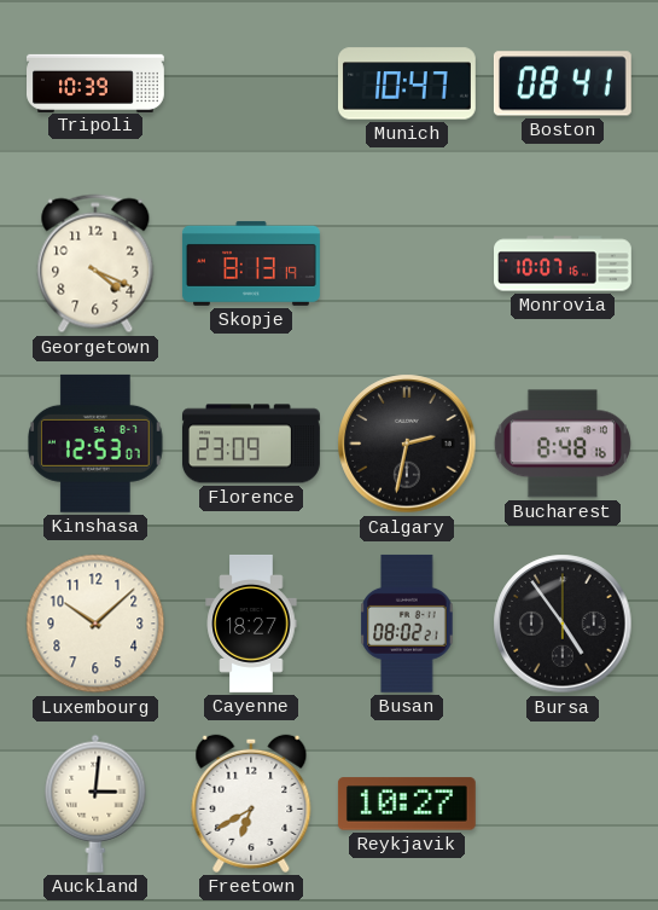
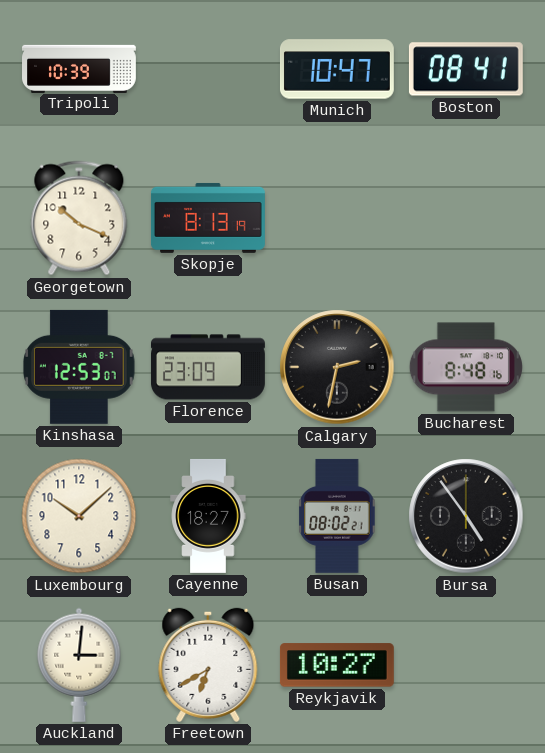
Georgetown: 4:19 -> 10:19
Monrovia: 10:07 -> none
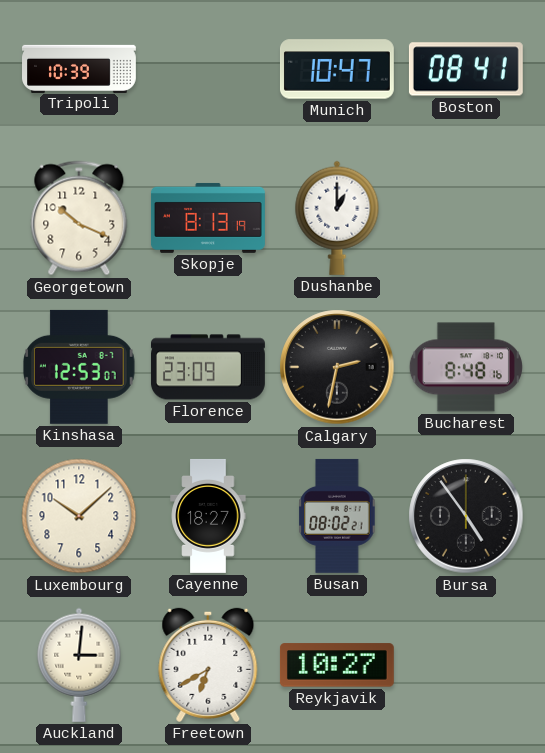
Dushanbe: none -> 1:00
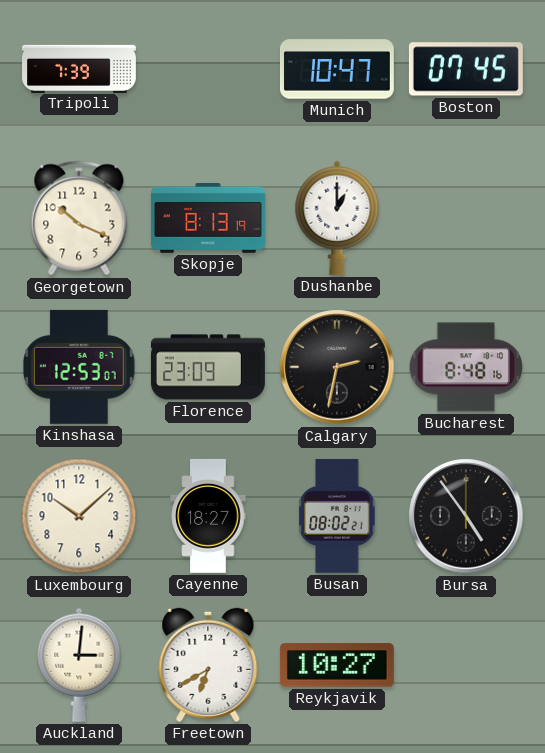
Tripoli: 10:39 -> 7:39
Boston: 08:41 -> 07:45
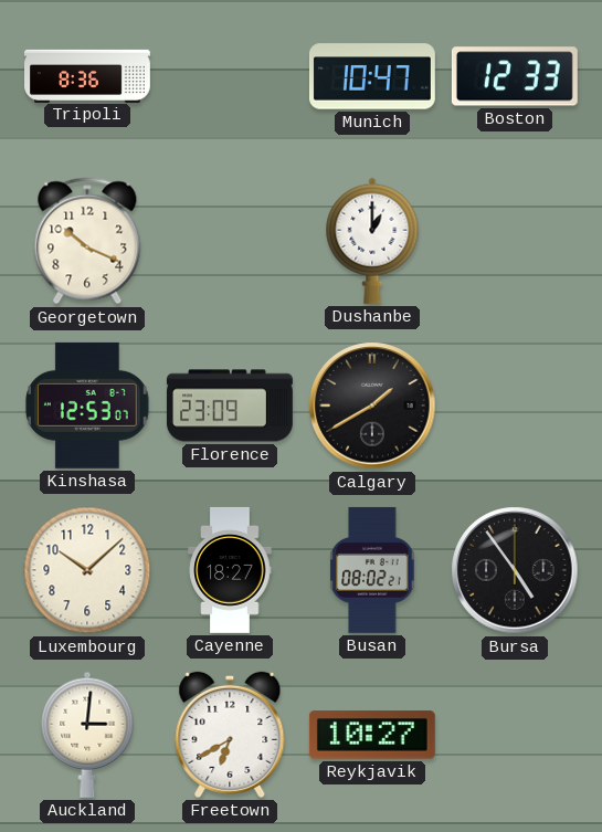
Tripoli: 7:39 -> 8:36
Boston: 07:45 -> 12:33
Skopje: 8:13 -> none
Calgary: 2:32 -> 1:40
Bucharest: 8:48 -> none
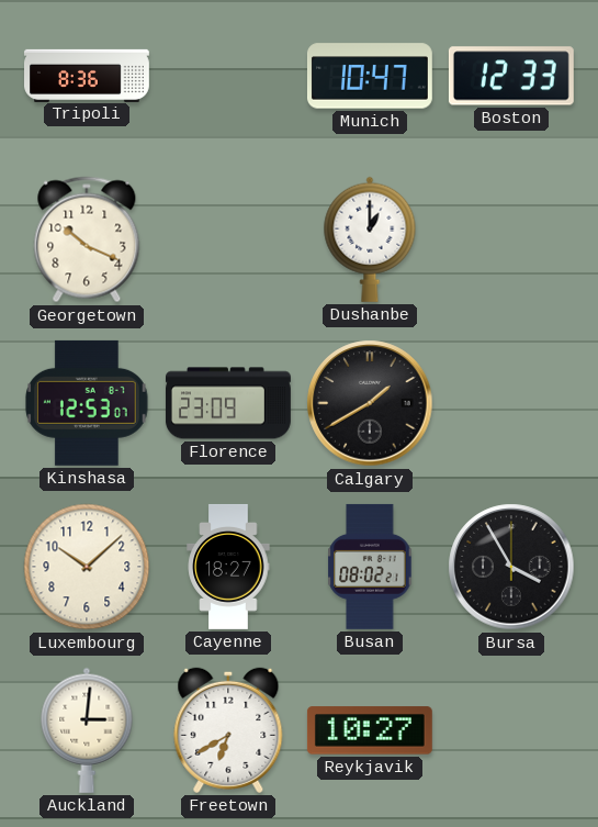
Bursa: 4:54 -> 3:55
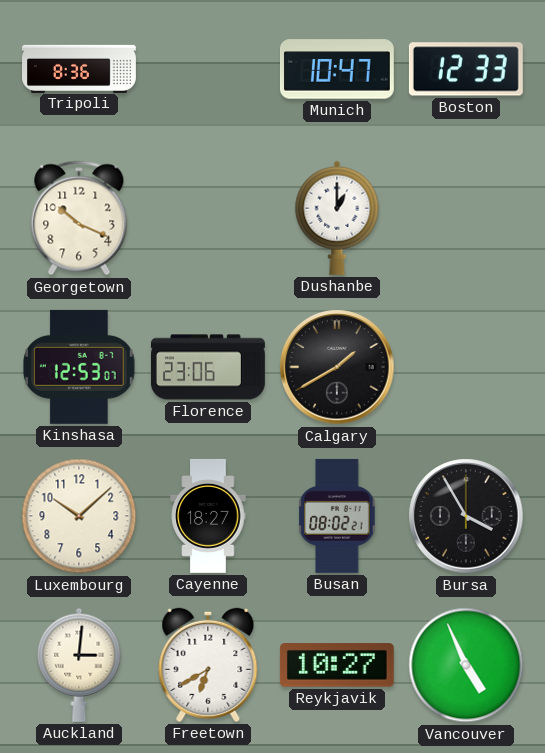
Florence: 23:09 -> 23:06
Vancouver: none -> 4:56
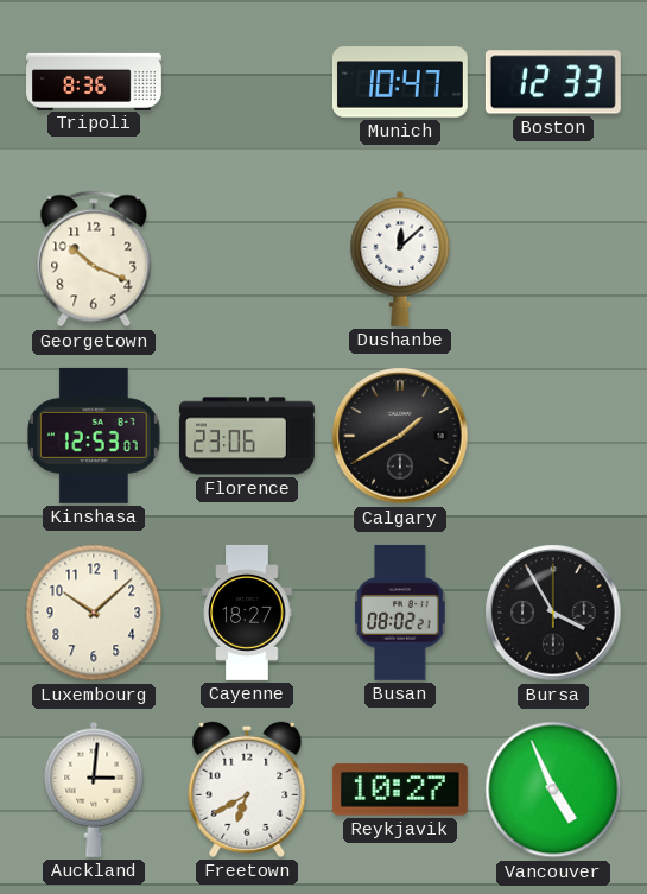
Dushanbe: 1:00 -> 12:08
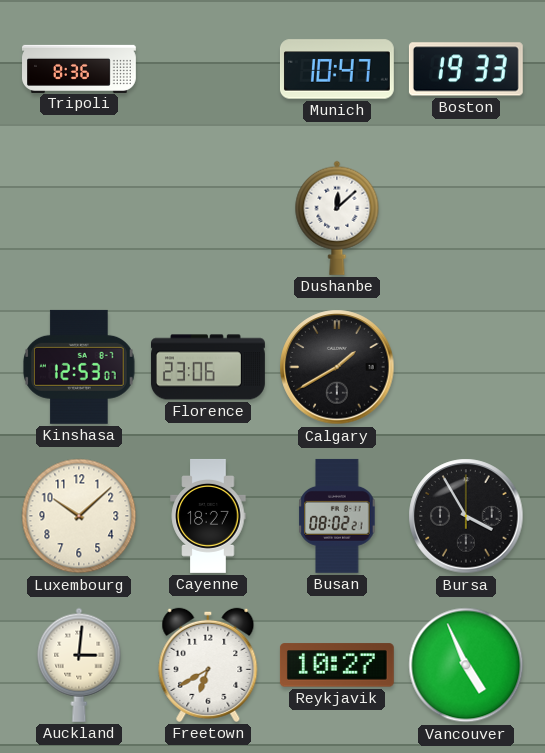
Boston: 12:33 -> 19:33
Georgetown: 10:19 -> none
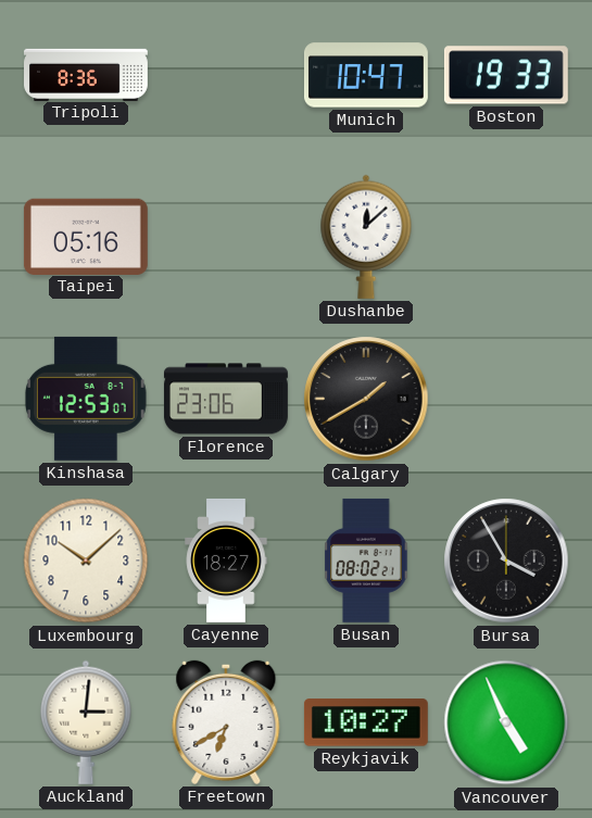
Taipei: none -> 05:16
